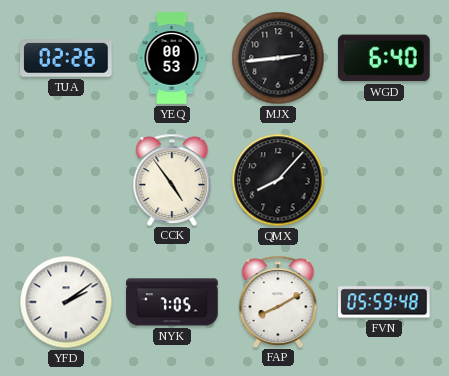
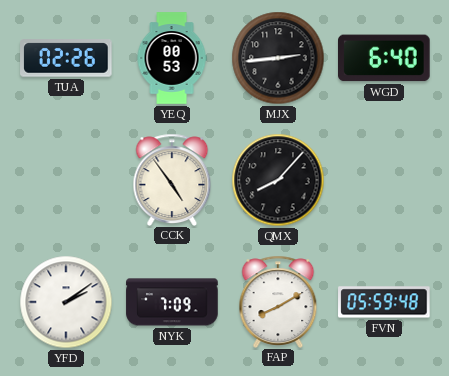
NYK: 7:05 -> 7:09
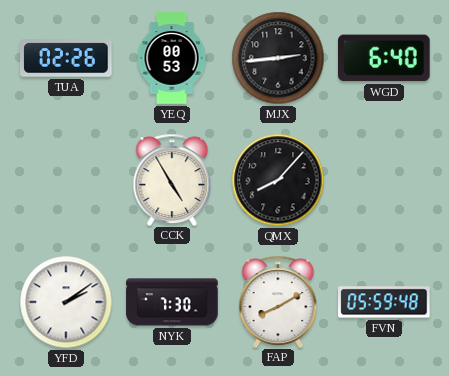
CCK: 4:54 -> 4:55
NYK: 7:09 -> 7:30
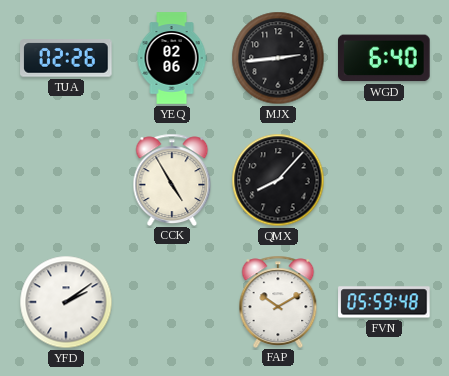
YEQ: 00:53 -> 02:06
NYK: 7:30 -> none
FAP: 8:10 -> 10:10
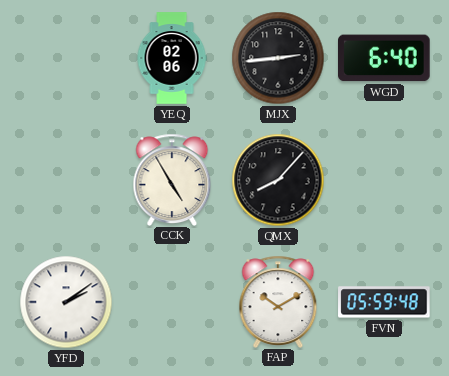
TUA: 02:26 -> none
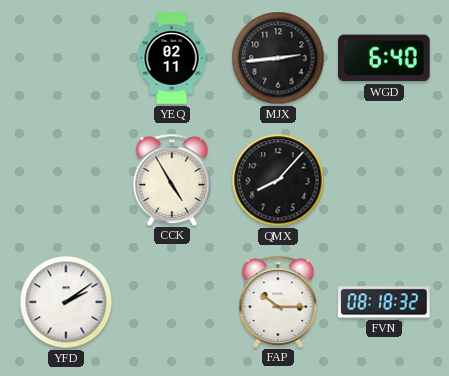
YEQ: 02:06 -> 02:11
FAP: 10:10 -> 10:15
FVN: 05:59 -> 08:18
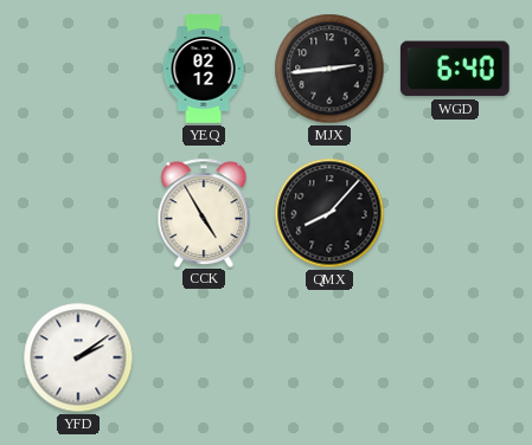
YEQ: 02:11 -> 02:12
FAP: 10:15 -> none
FVN: 08:18 -> none
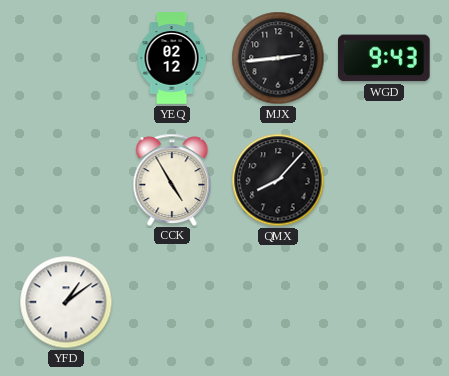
WGD: 6:40 -> 9:43
YFD: 2:09 -> 1:09
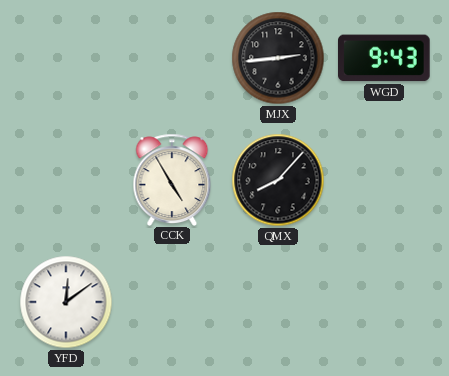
YEQ: 02:12 -> none
YFD: 1:09 -> 12:09
